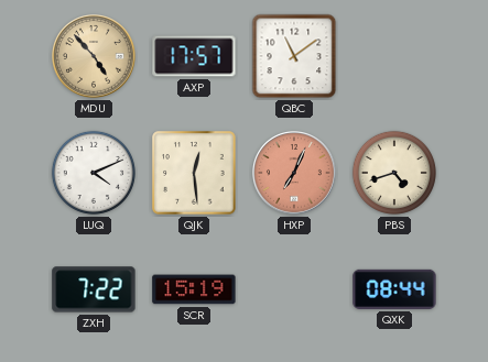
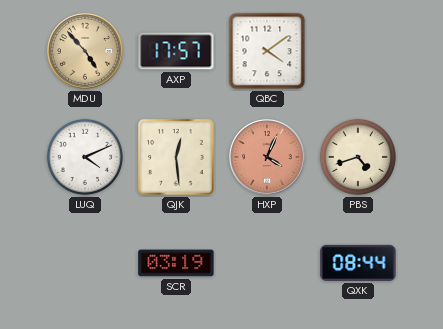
QBC: 11:09 -> 4:09
HXP: 7:04 -> 4:04
ZXH: 7:22 -> none
SCR: 15:19 -> 03:19
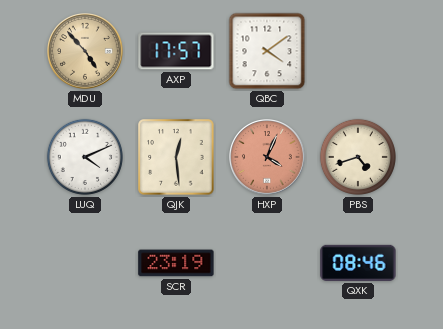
SCR: 03:19 -> 23:19
QXK: 08:44 -> 08:46
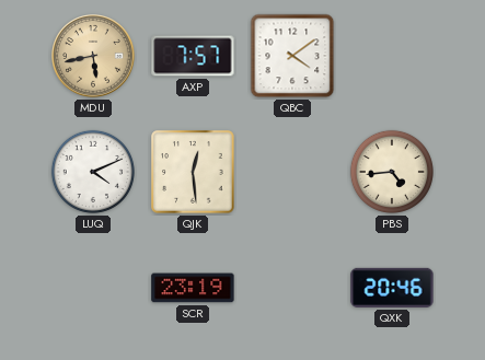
MDU: 4:53 -> 5:43
AXP: 17:57 -> 7:57
HXP: 4:04 -> none
PBS: 4:42 -> 4:44
QXK: 08:46 -> 20:46
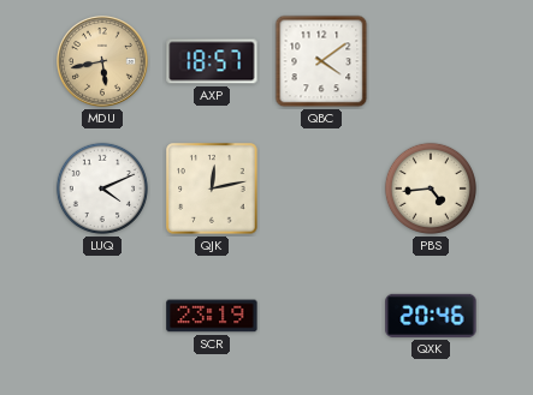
AXP: 7:57 -> 18:57
QJK: 12:29 -> 12:13
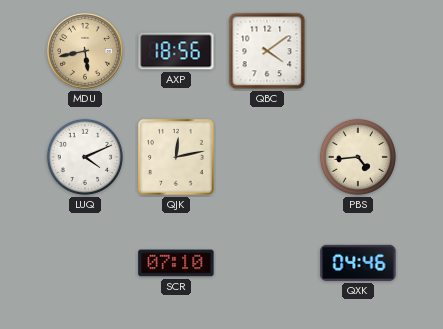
AXP: 18:57 -> 18:56
SCR: 23:19 -> 07:10
QXK: 20:46 -> 04:46
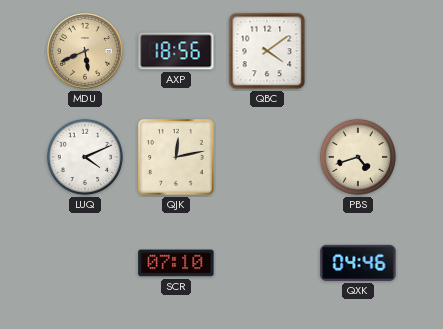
MDU: 5:43 -> 5:41
PBS: 4:44 -> 4:42
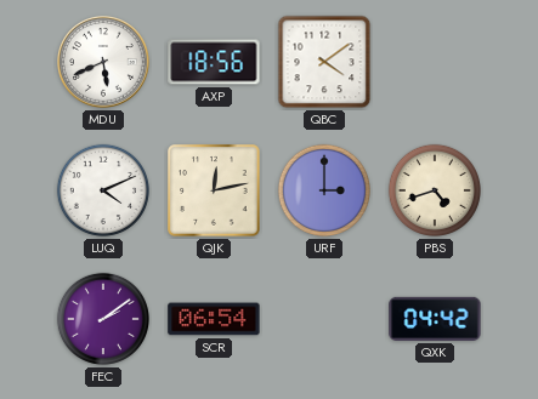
MDU dial: champagne -> white
URF: none -> 3:00
FEC: none -> 2:09
SCR: 07:10 -> 06:54
QXK: 04:46 -> 04:42
